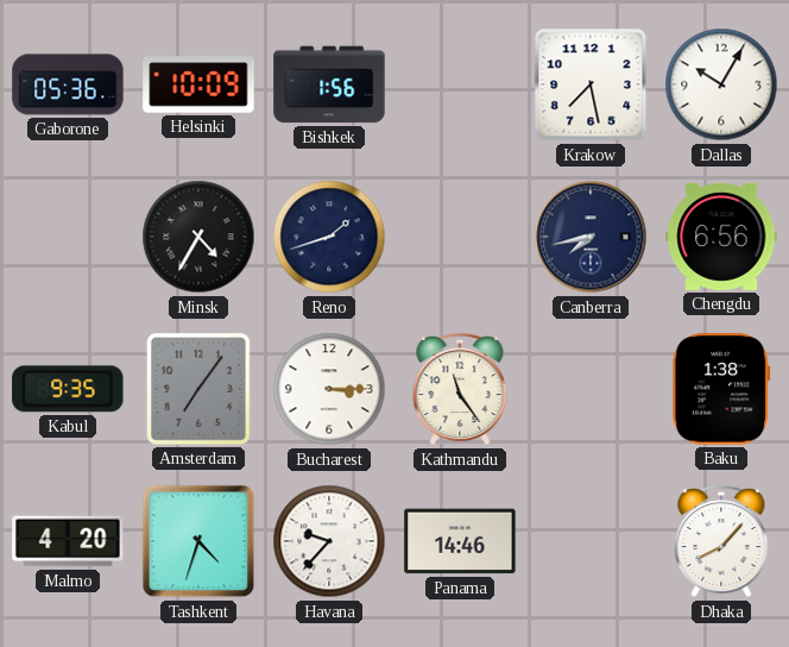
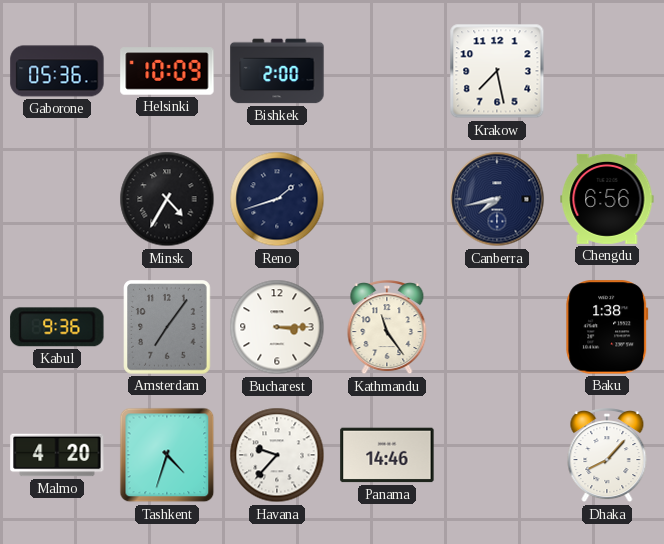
Bishkek: 1:56 -> 2:00
Dallas: 10:05 -> none
Kabul: 9:35 -> 9:36
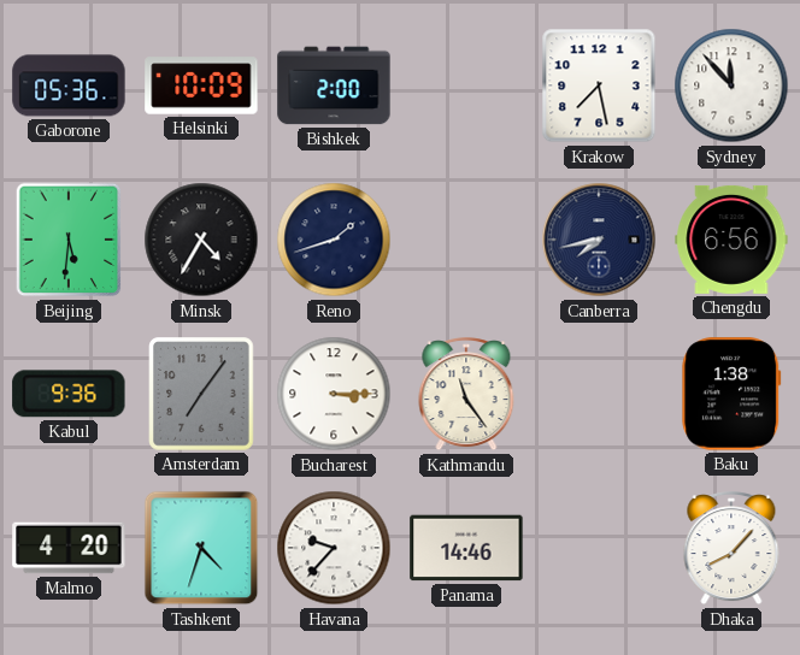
Sydney: none -> 11:53
Beijing: none -> 5:31
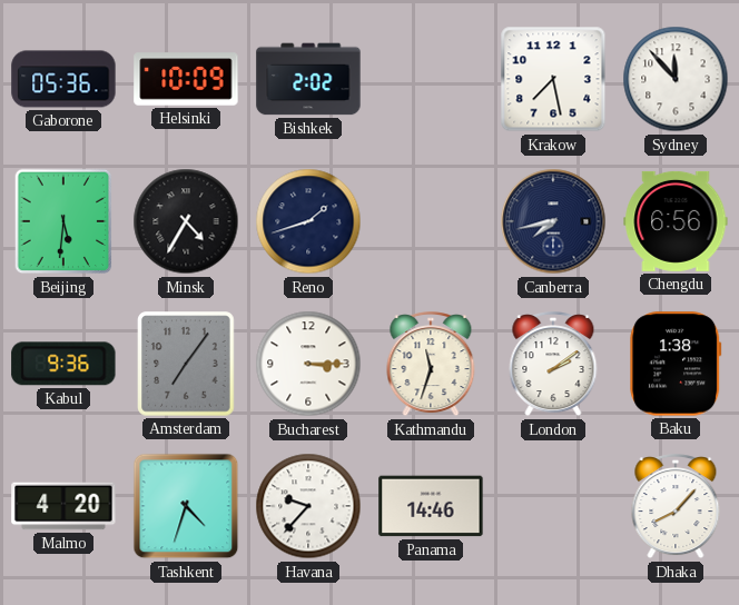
Bishkek: 2:00 -> 2:02
Kathmandu: 11:24 -> 11:33
London: none -> 2:09
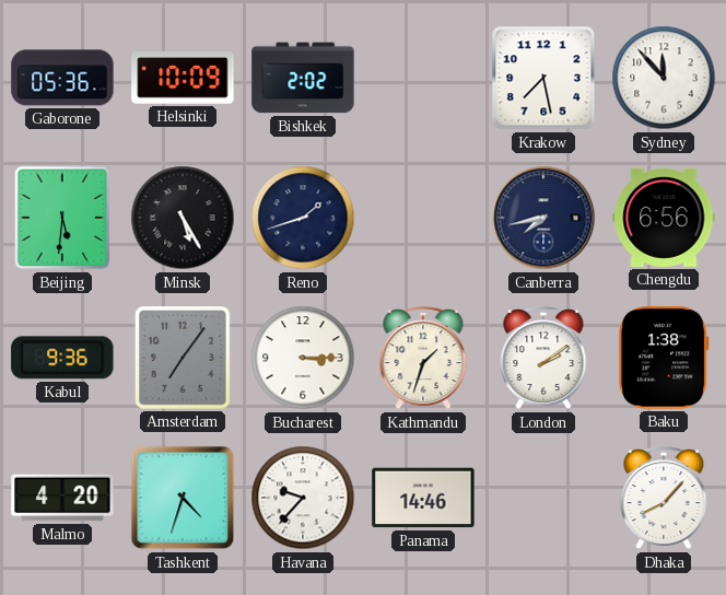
Minsk: 4:35 -> 5:25
Kathmandu: 11:33 -> 1:33
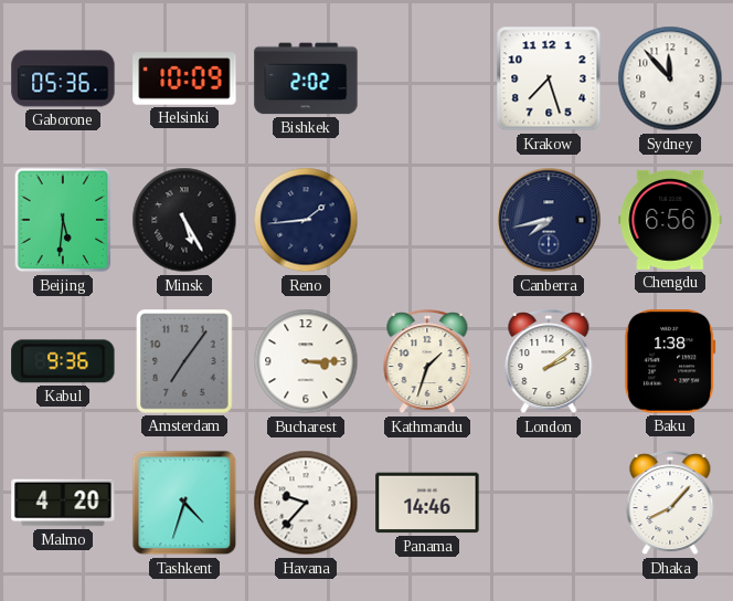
Krakow: 7:28 -> 7:27
Reno: 1:42 -> 1:44
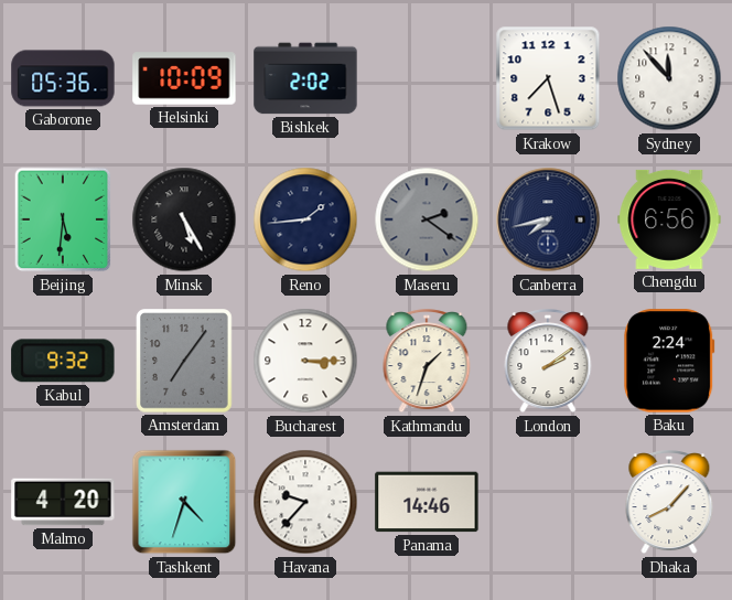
Maseru: none -> 2:21
Kabul: 9:36 -> 9:32
Baku: 1:38 -> 2:24
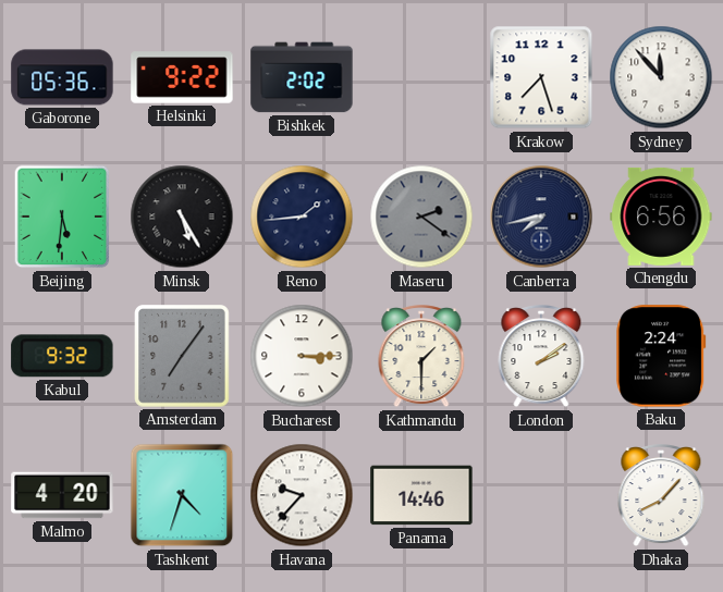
Helsinki: 10:09 -> 9:22
Kathmandu: 1:33 -> 1:30
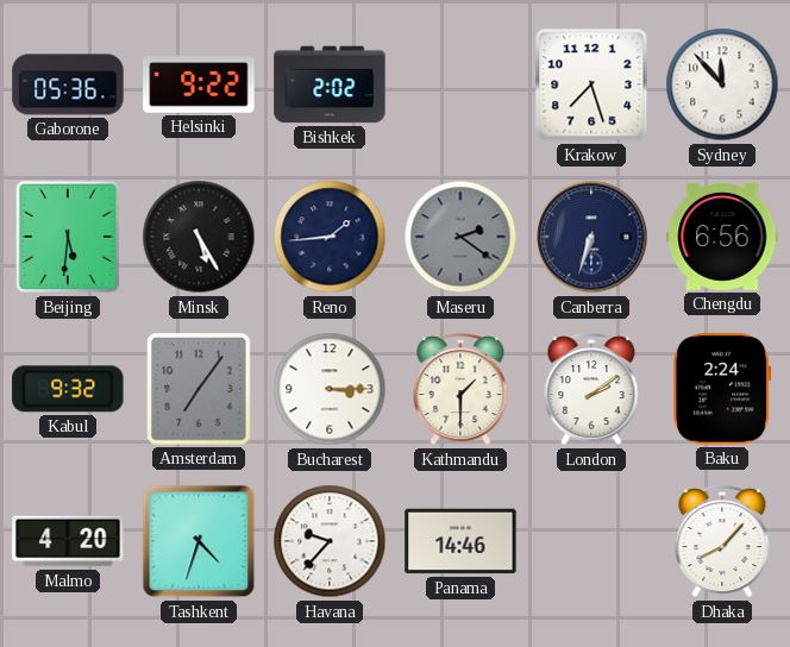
Canberra: 7:43 -> 6:33
